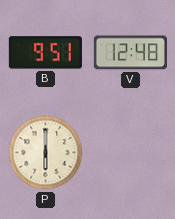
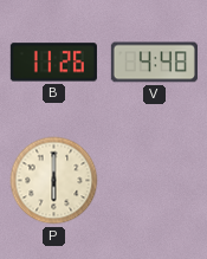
B: 9:51 -> 11:26
V: 12:48 -> 4:48
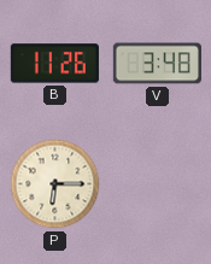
V: 4:48 -> 3:48
P: 6:00 -> 6:15
